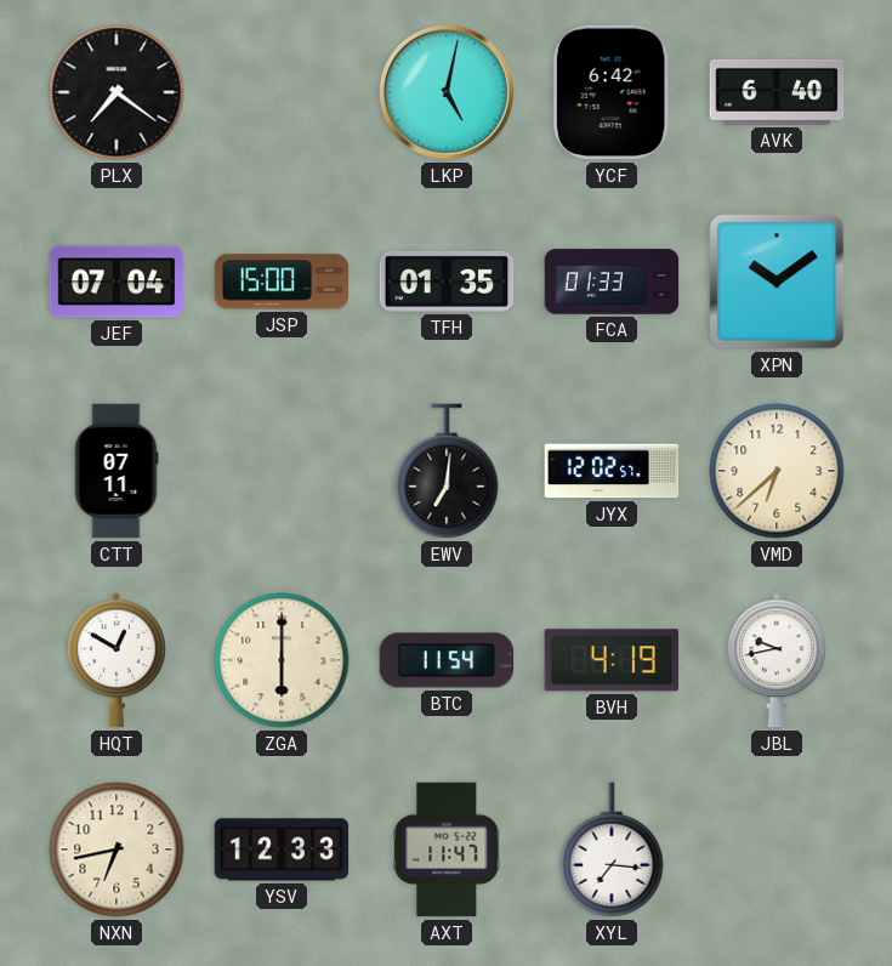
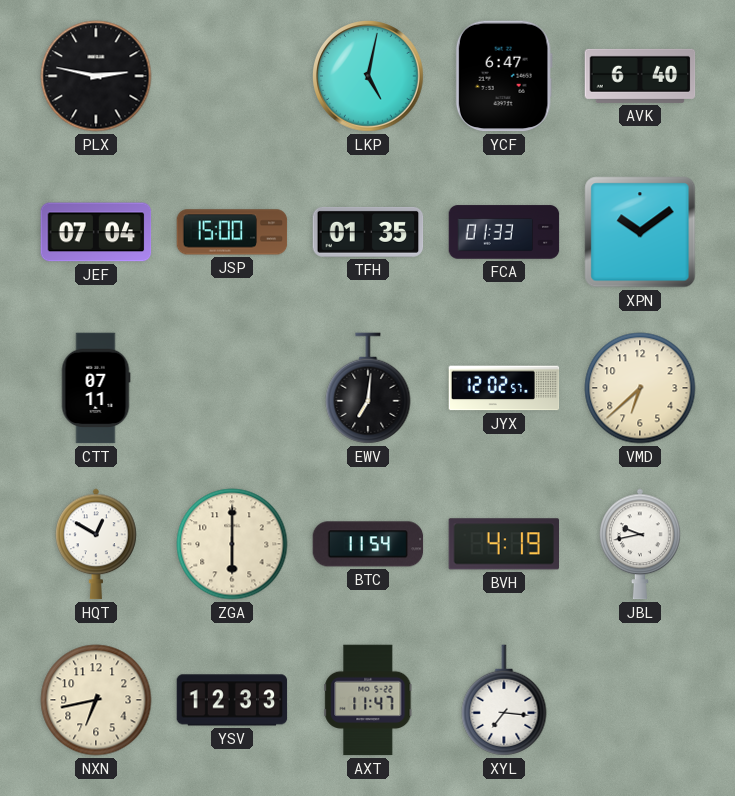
PLX: 7:21 -> 2:47
YCF: 6:42 -> 6:47
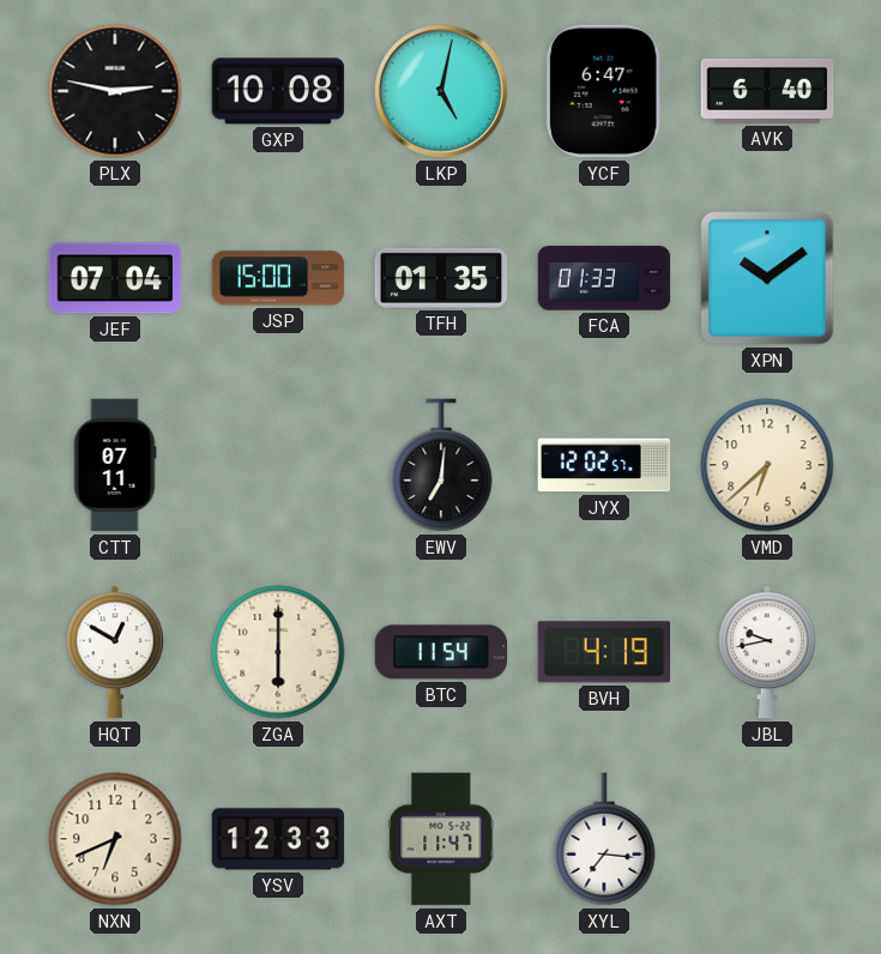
GXP: none -> 10:08
NXN: 6:43 -> 6:41
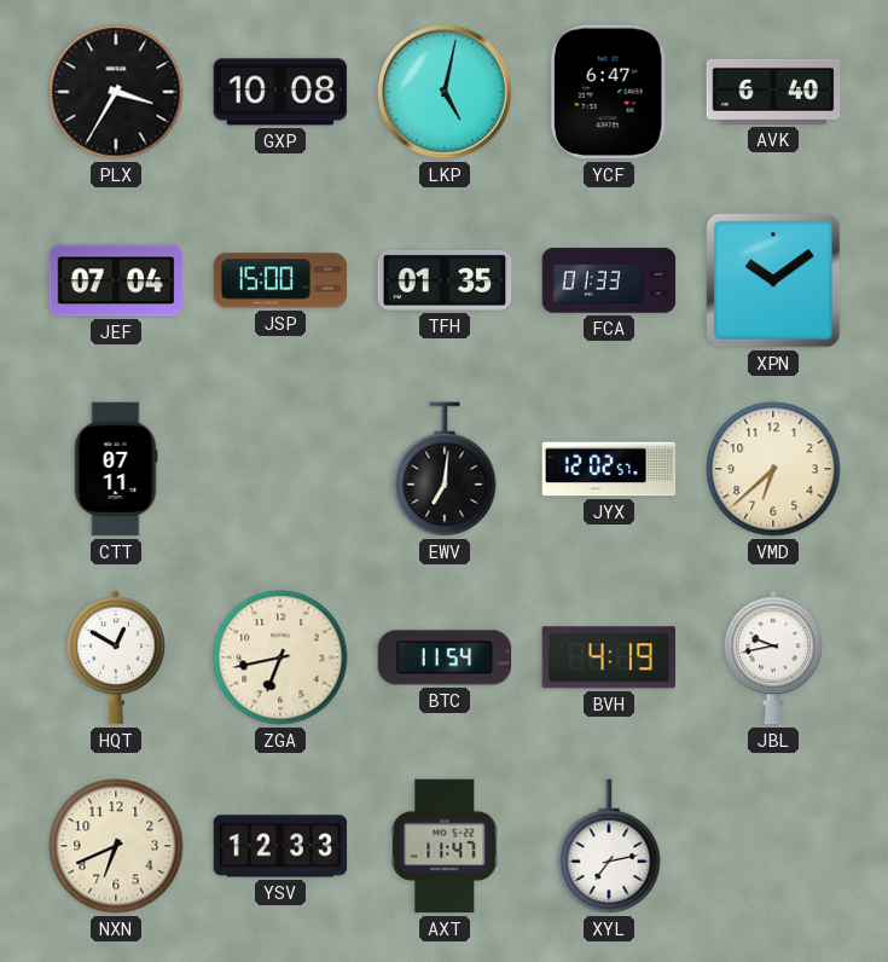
PLX: 2:47 -> 3:35
ZGA: 6:00 -> 6:43
XYL: 7:16 -> 7:13
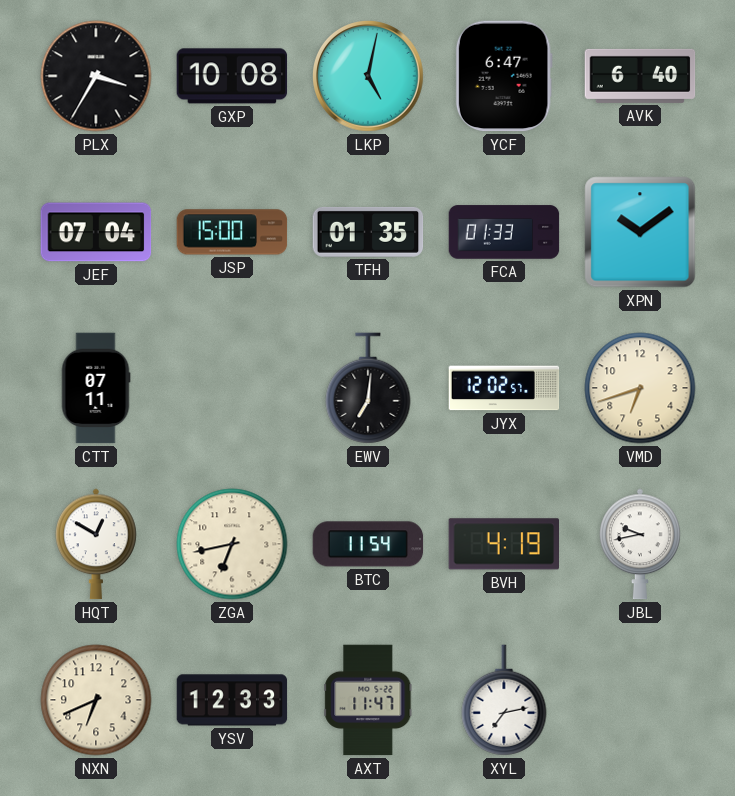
VMD: 6:38 -> 6:42
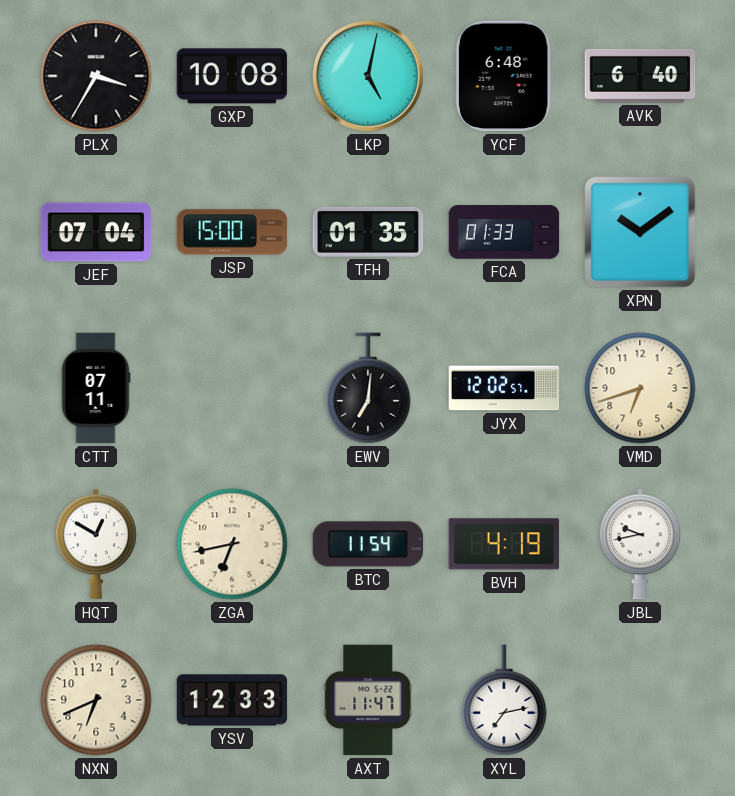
YCF: 6:47 -> 6:48
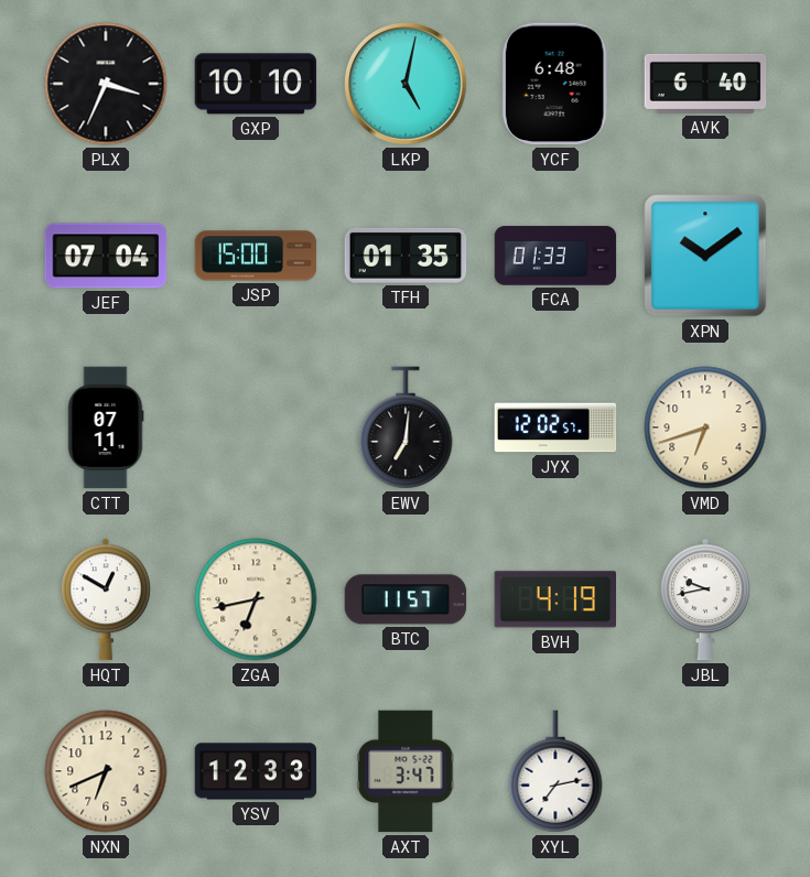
PLX: 3:35 -> 3:34
GXP: 10:08 -> 10:10
BTC: 11:54 -> 11:57
AXT: 11:47 -> 3:47
